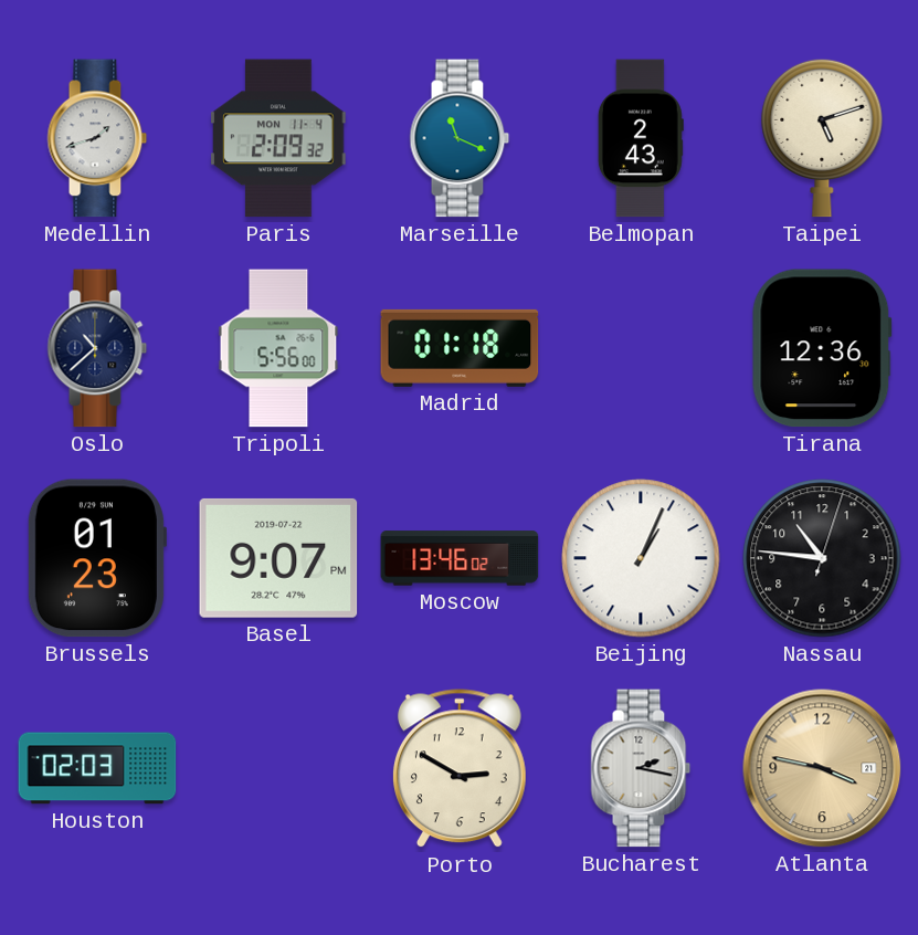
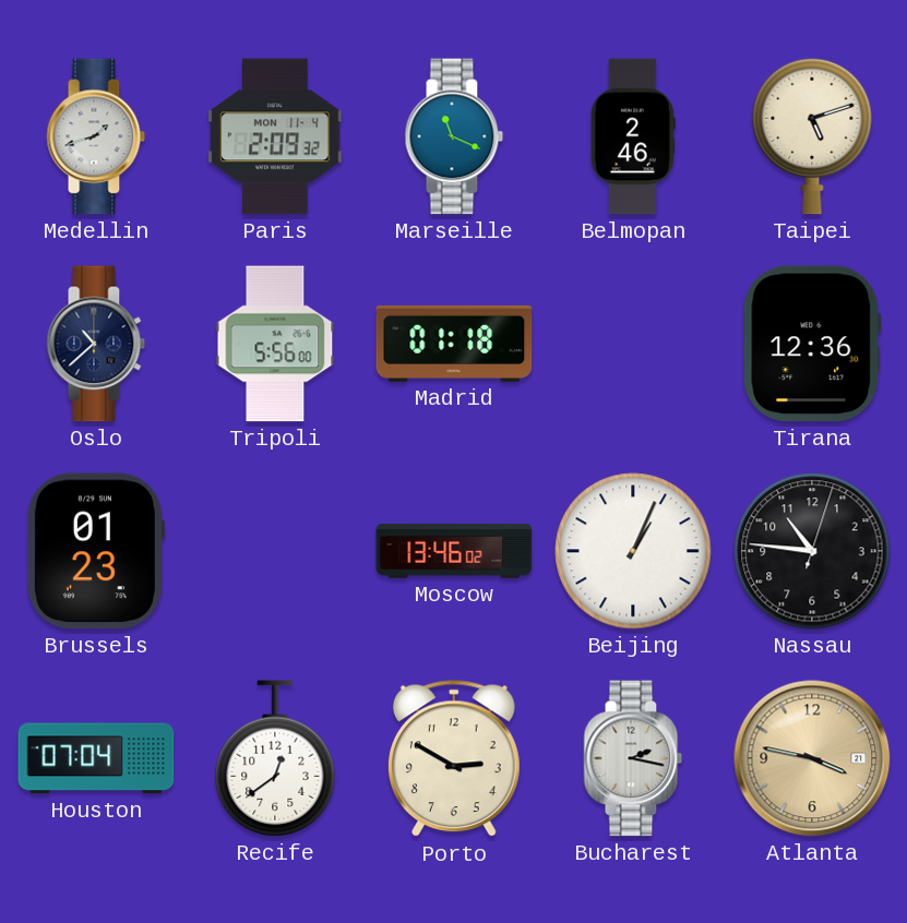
Belmopan: 2:43 -> 2:46
Basel: 9:07 -> none
Houston: 02:03 -> 07:04
Recife: none -> 12:39
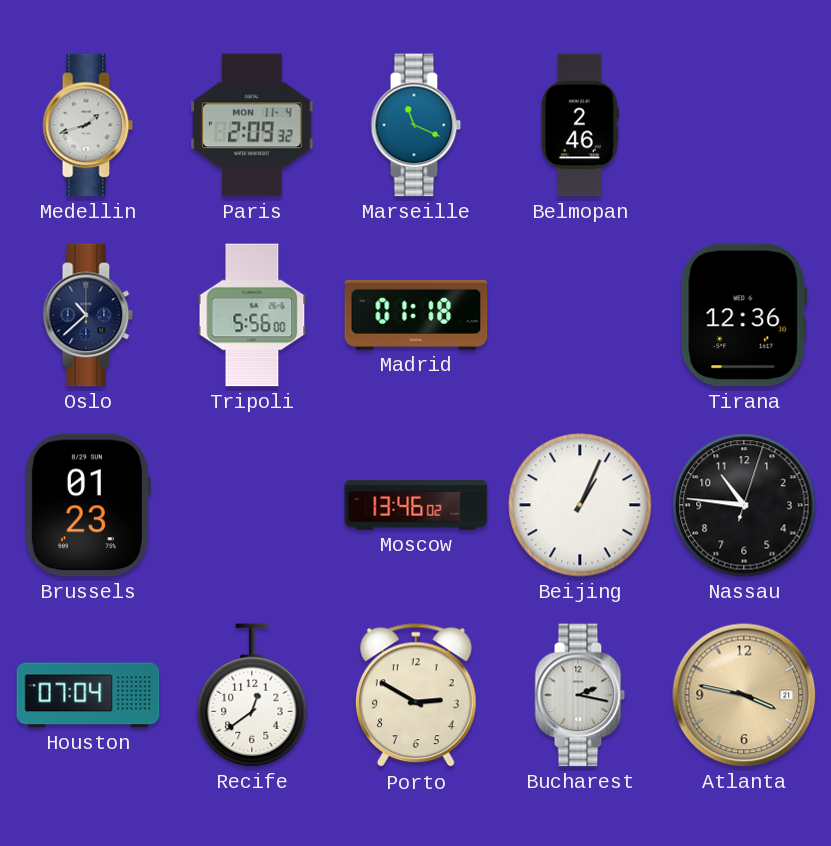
Taipei: 5:12 -> none
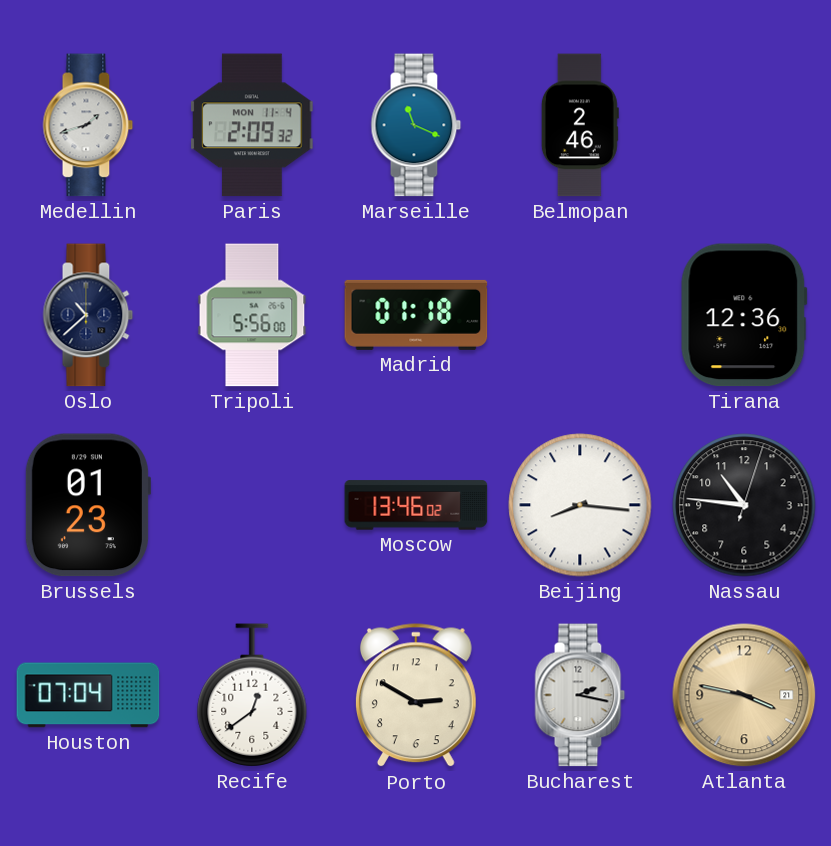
Beijing: 1:04 -> 8:16
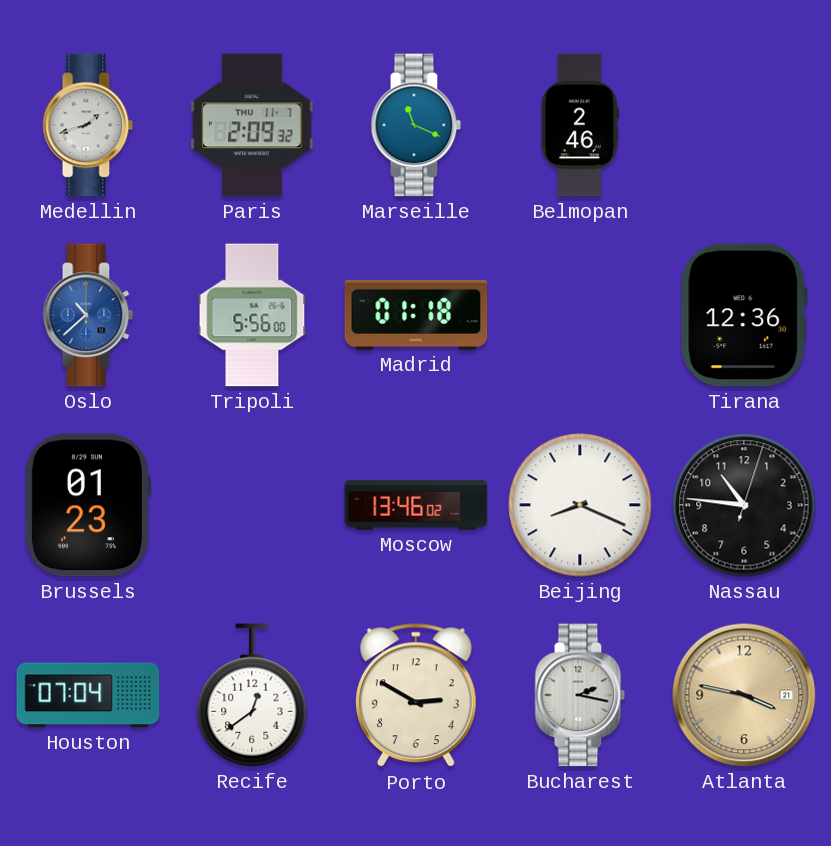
Paris date: MON 11-4 -> THU 11-7
Oslo dial: navy -> blue
Beijing: 8:16 -> 8:19
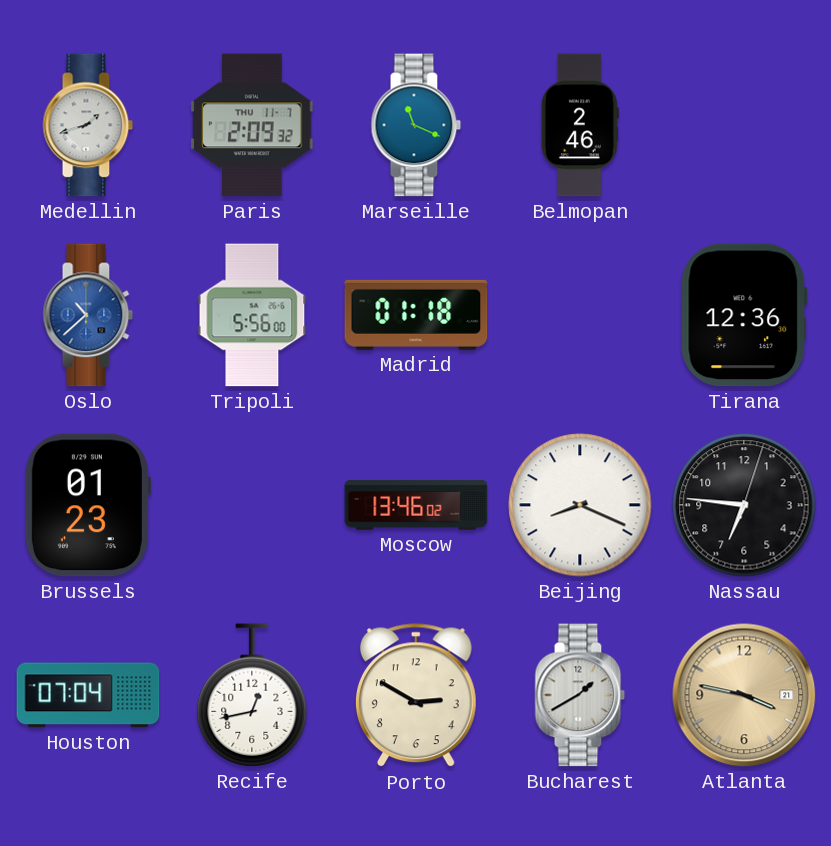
Nassau: 10:46 -> 6:46
Recife: 12:39 -> 12:43
Bucharest: 2:17 -> 1:40
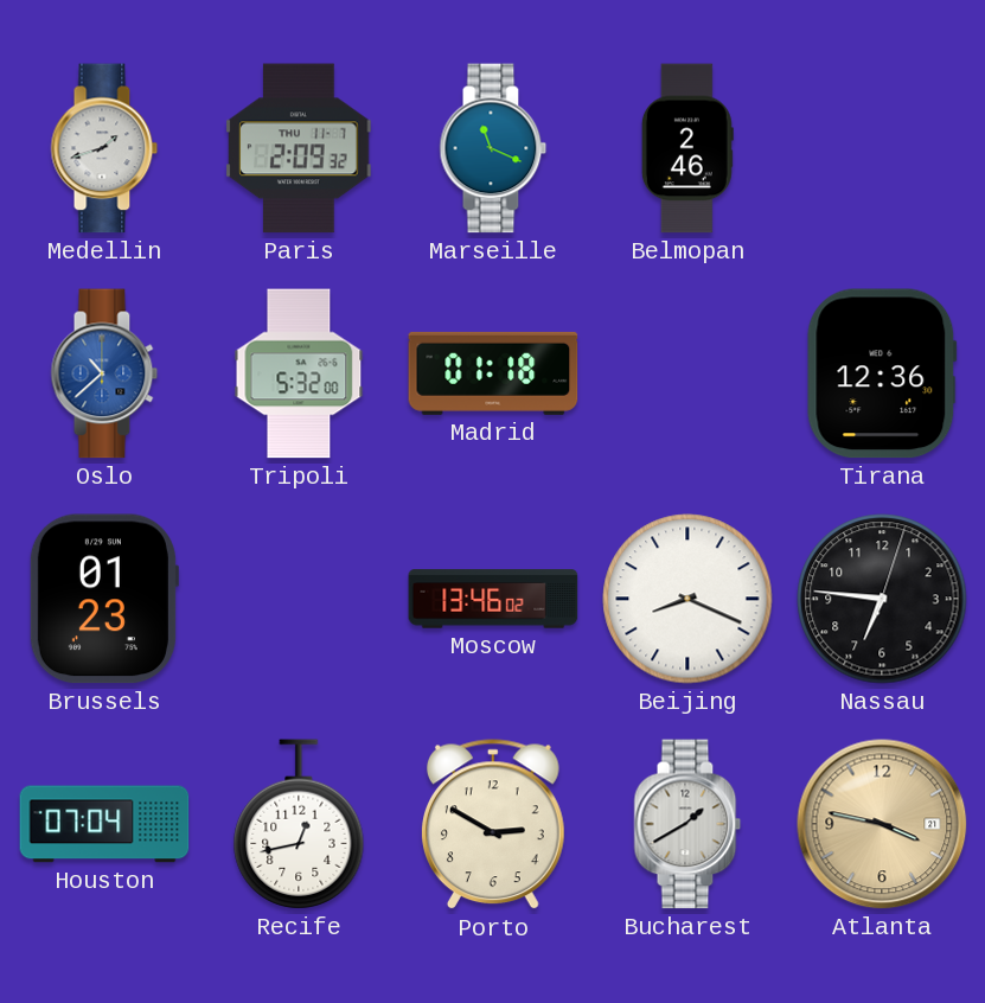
Tripoli: 5:56 -> 5:32
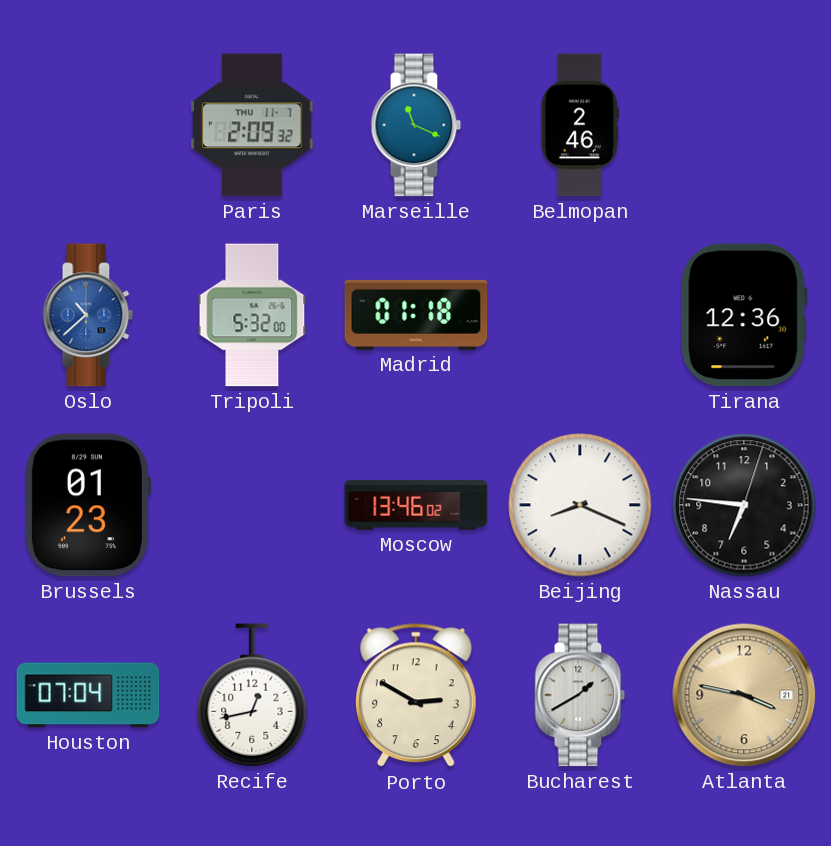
Medellin: 1:42 -> none
